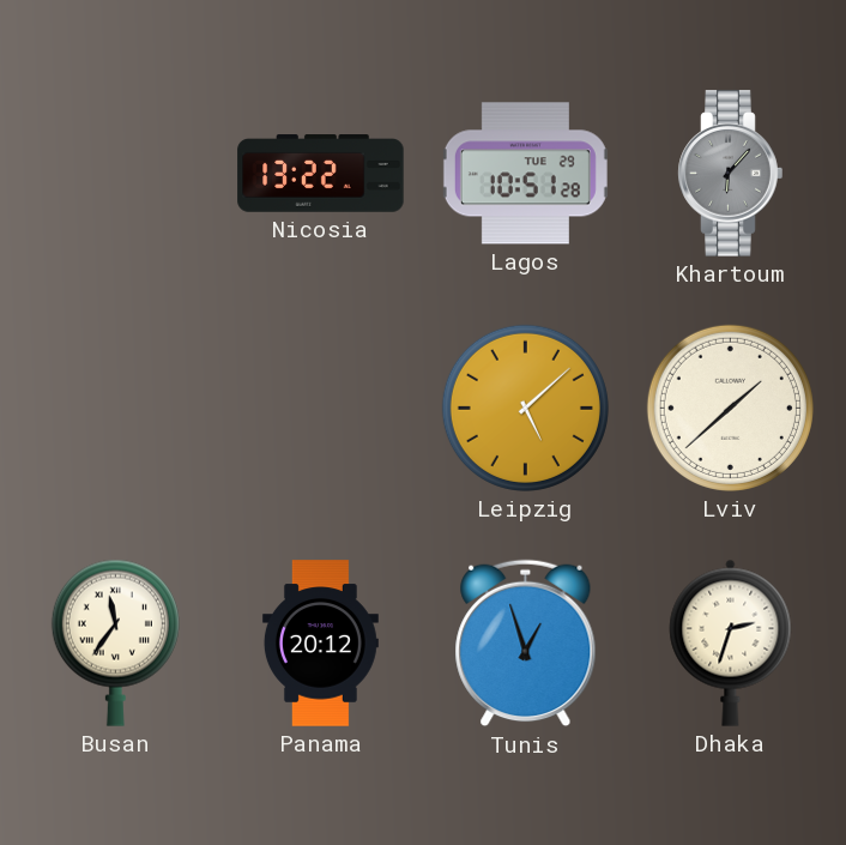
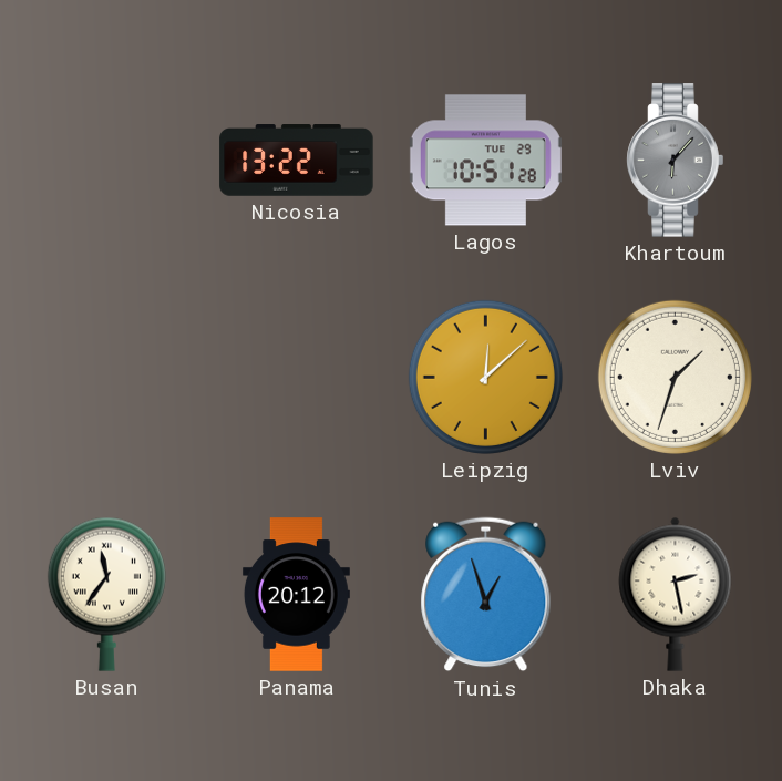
Leipzig: 5:08 -> 12:08
Lviv: 1:38 -> 1:33
Dhaka: 2:33 -> 2:28
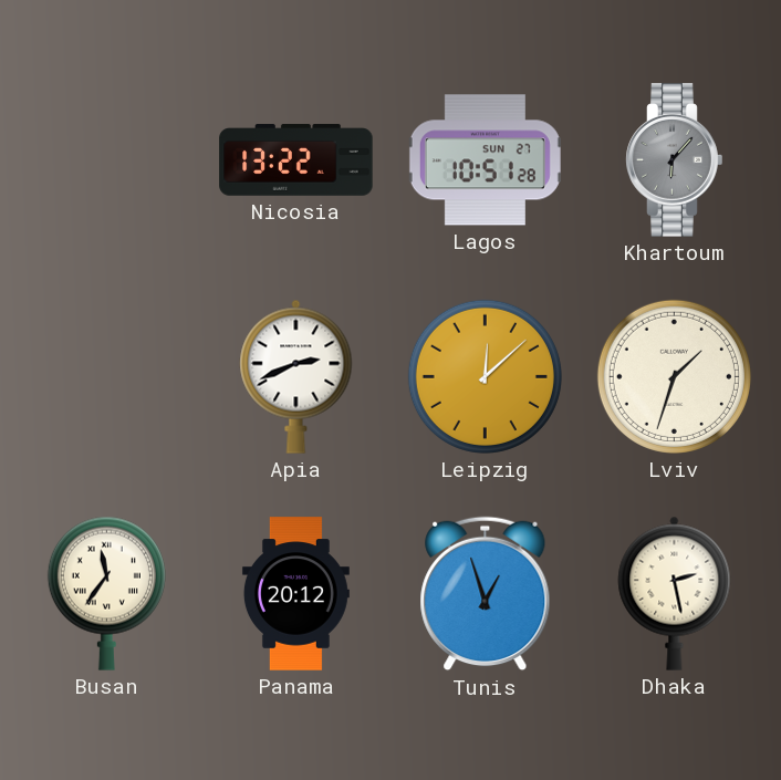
Lagos date: TUE 29 -> SUN 27
Apia: none -> 2:41
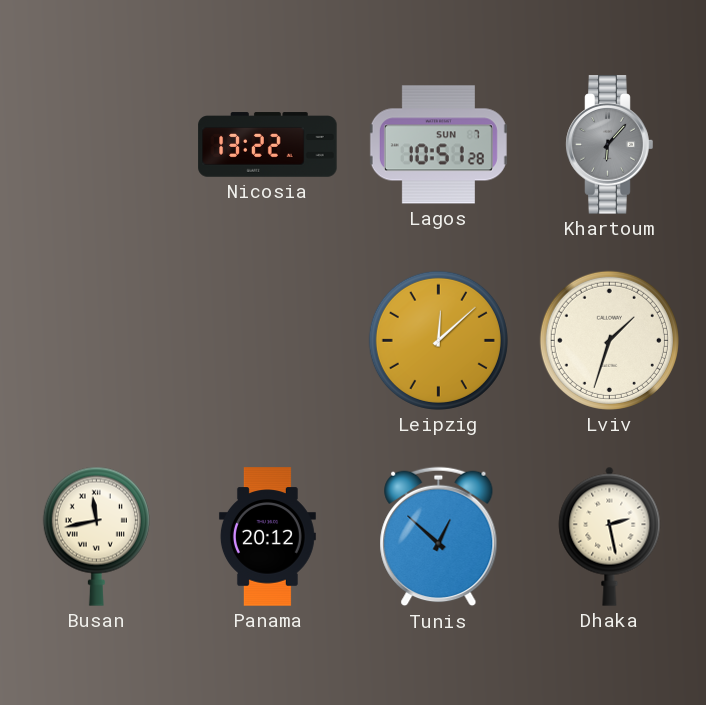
Lagos date: SUN 27 -> SUN 7
Apia: 2:41 -> none
Busan: 11:36 -> 11:43
Tunis: 12:57 -> 12:52
